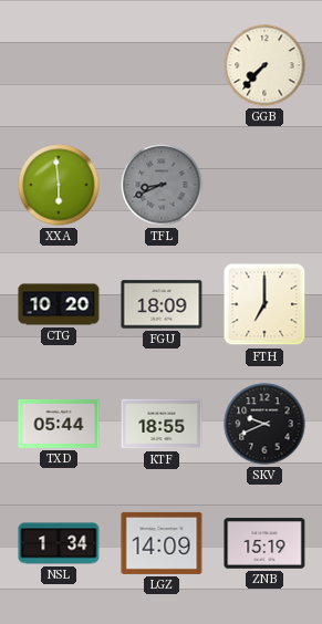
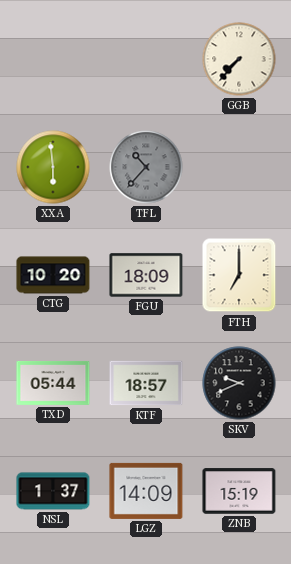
TFL: 8:41 -> 10:37
KTF: 18:55 -> 18:57
NSL: 1:34 -> 1:37
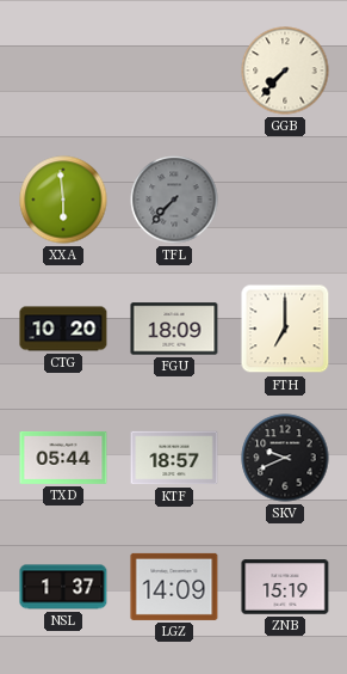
TFL: 10:37 -> 7:37
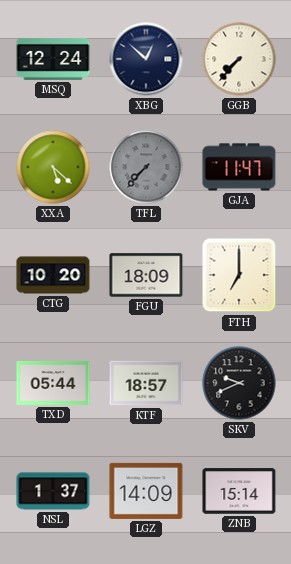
MSQ: none -> 12:24
XBG: none -> 12:52
XXA: 5:59 -> 5:22
GJA: none -> 11:47
ZNB: 15:19 -> 15:14
